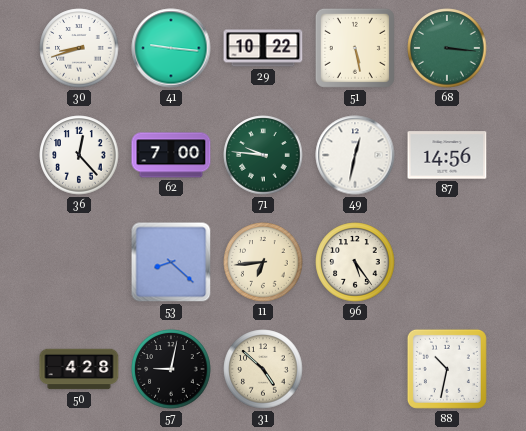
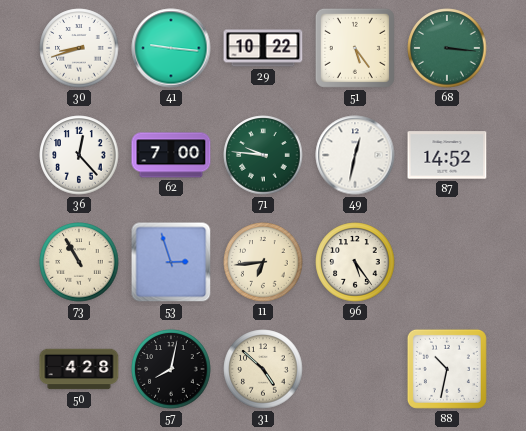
51: 5:28 -> 5:24
87: 14:56 -> 14:52
73: none -> 10:55
53: 8:22 -> 2:57
57: 9:02 -> 8:02
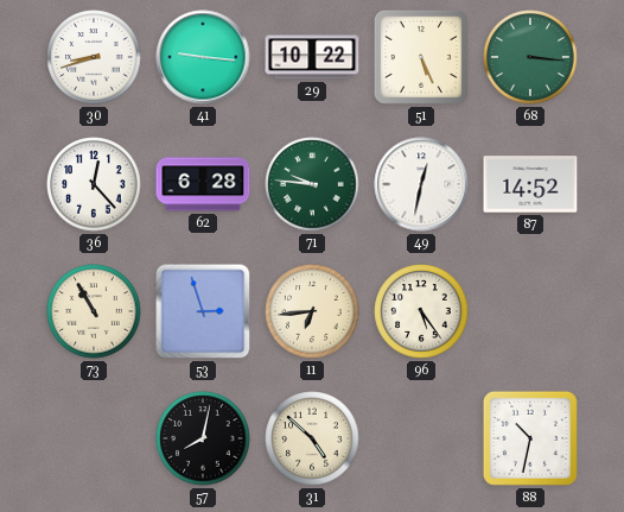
51: 5:24 -> 5:26
62: 7:00 -> 6:28
50: 4:28 -> none
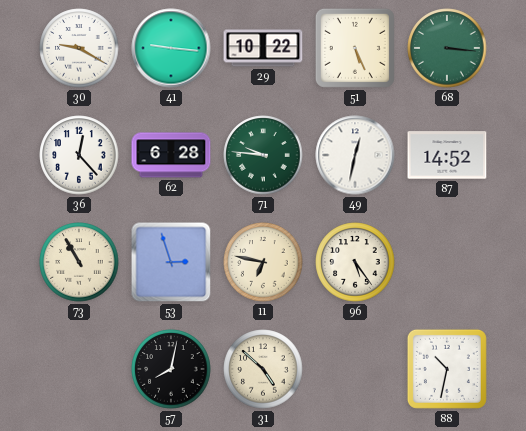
30: 8:42 -> 9:20
11: 6:44 -> 6:47
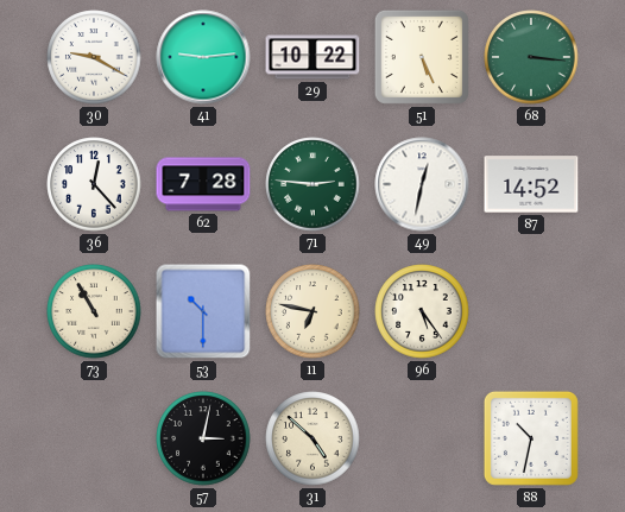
41: 9:16 -> 9:14
62: 6:28 -> 7:28
71: 9:46 -> 2:46
53: 2:57 -> 10:30
57: 8:02 -> 3:02
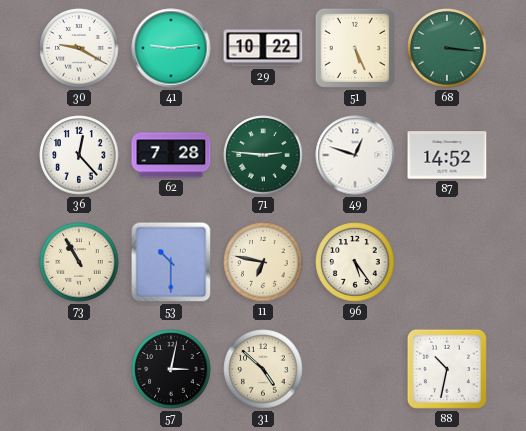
49: 12:32 -> 12:48
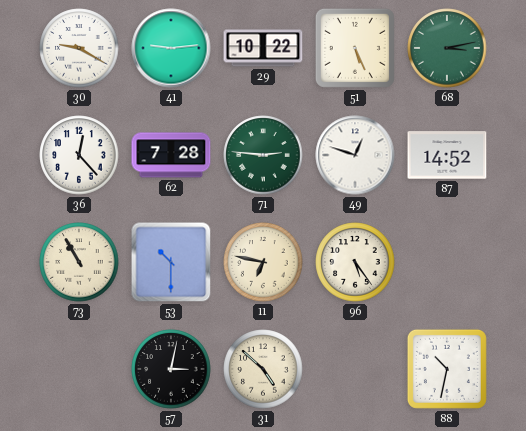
68: 3:16 -> 3:13
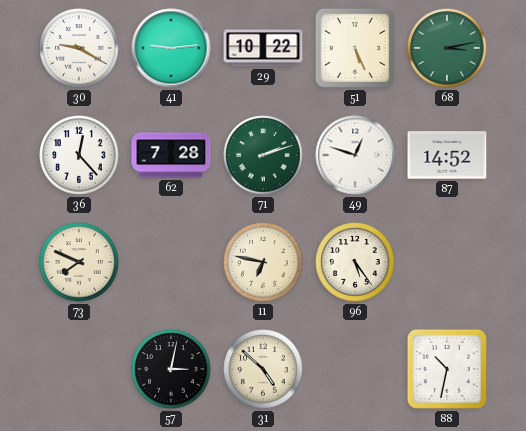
71: 2:46 -> 2:12
73: 10:55 -> 7:49
53: 10:30 -> none
